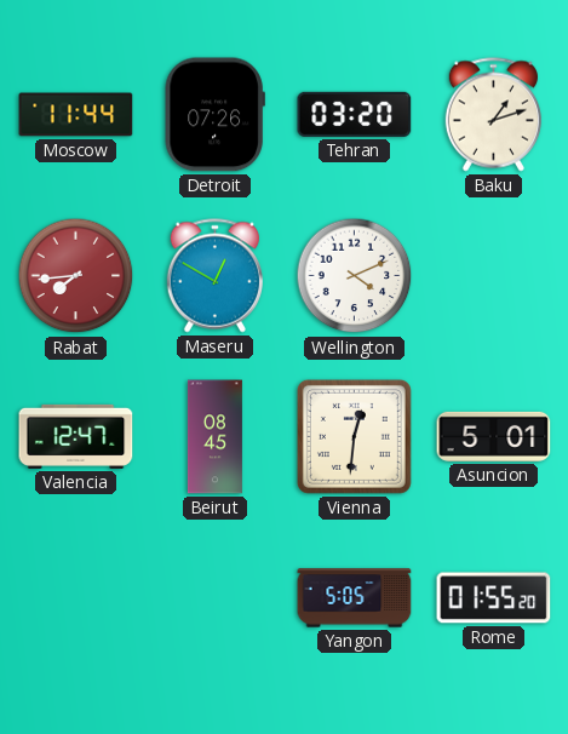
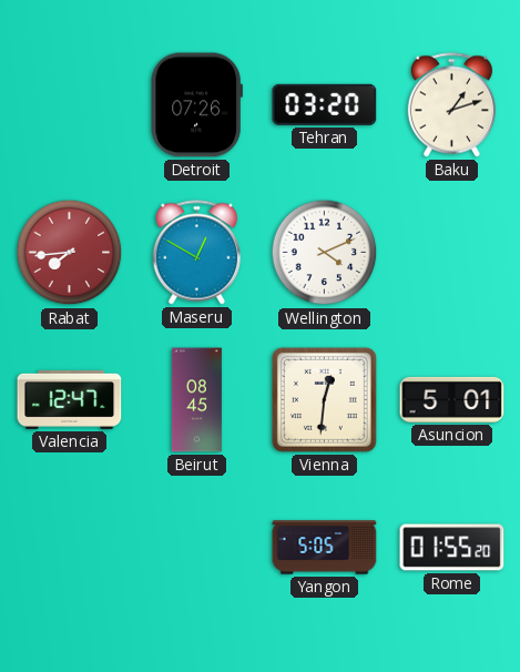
Moscow: 11:44 -> none
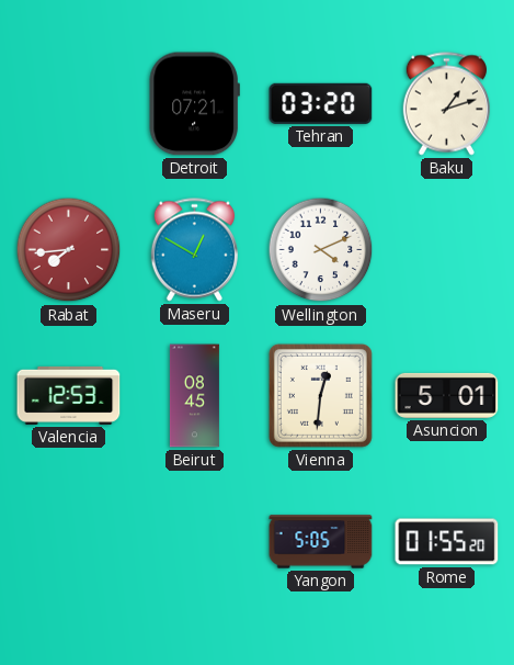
Detroit: 07:26 -> 07:21
Valencia: 12:47 -> 12:53
